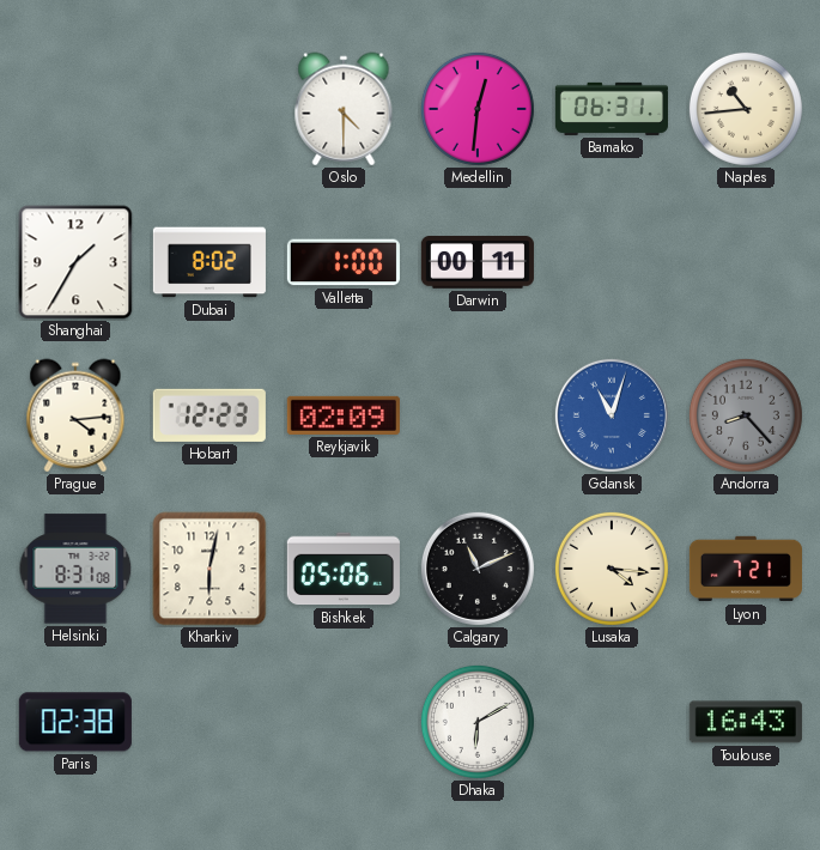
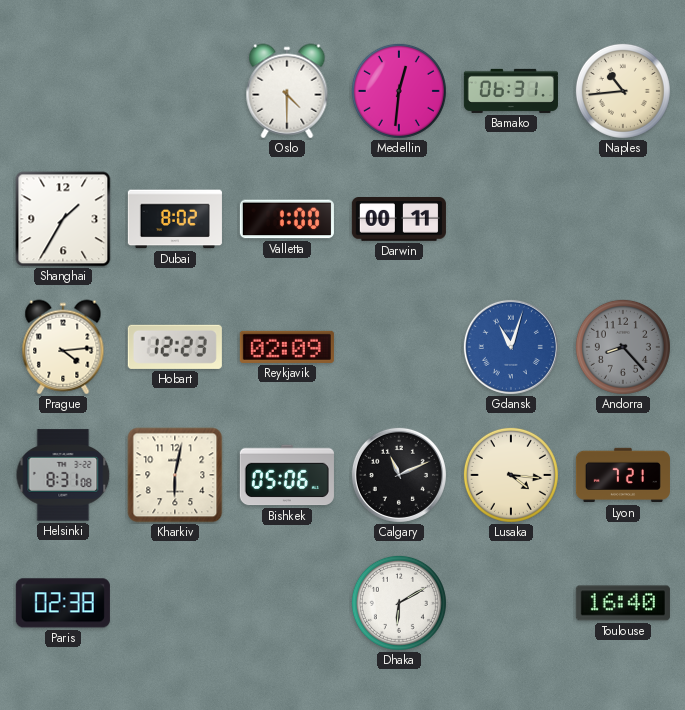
Toulouse: 16:43 -> 16:40
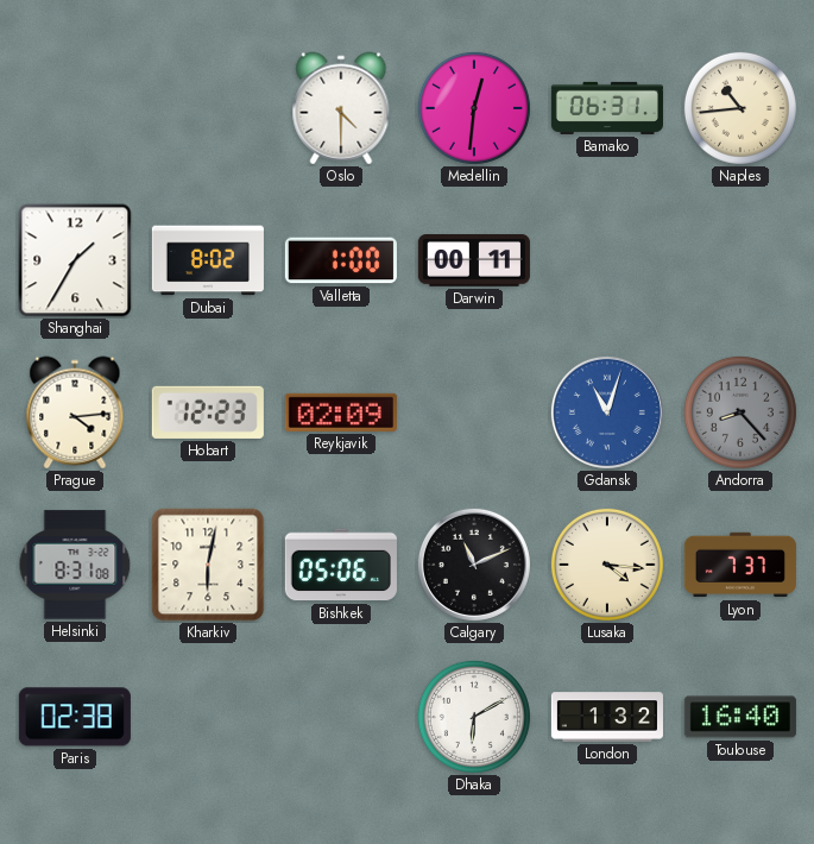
Lyon: 7:21 -> 7:37
London: none -> 1:32
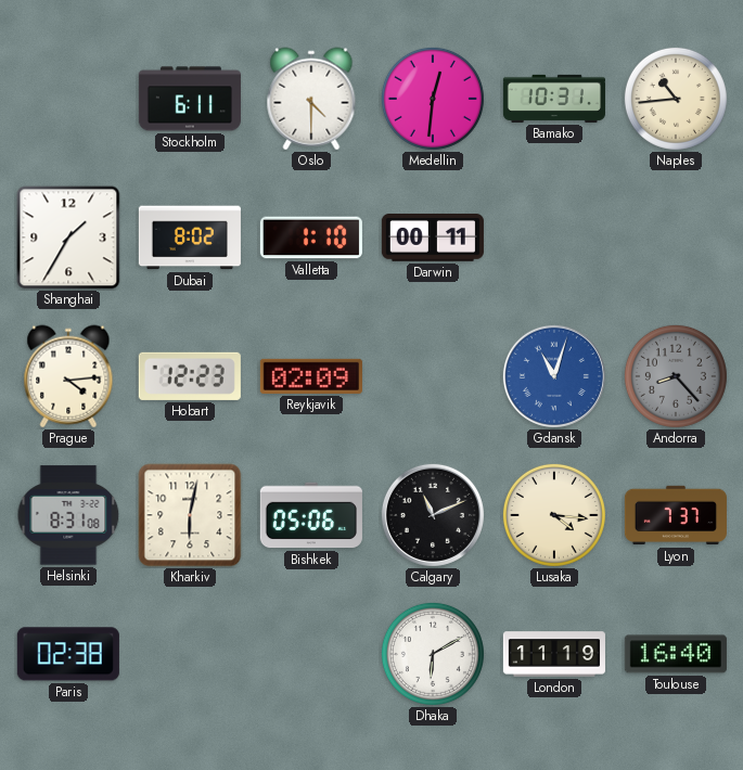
Stockholm: none -> 6:11
Bamako: 06:31 -> 10:31
Valletta: 1:00 -> 1:10
London: 1:32 -> 11:19
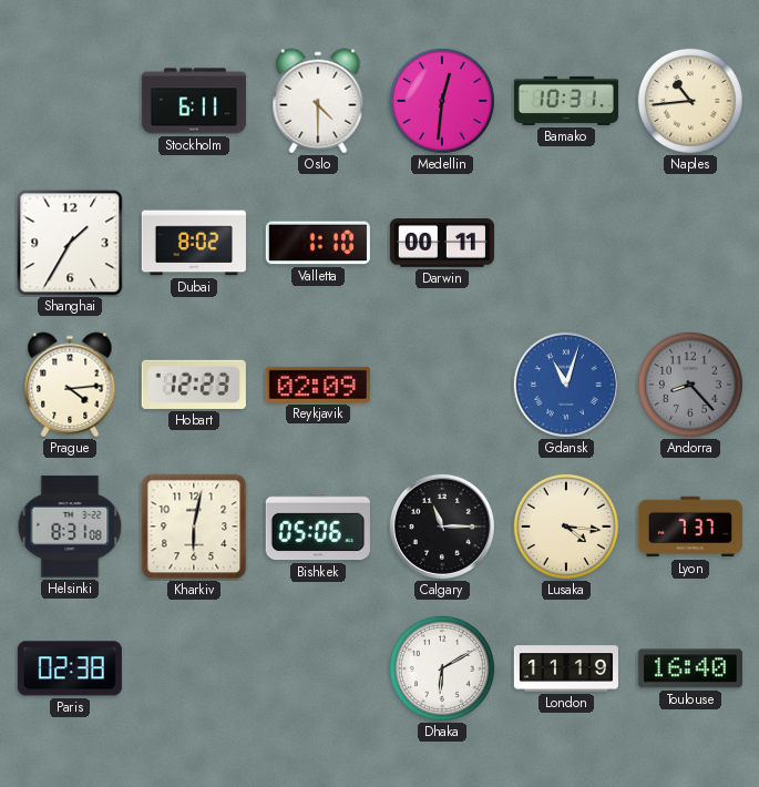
Calgary: 11:11 -> 11:15
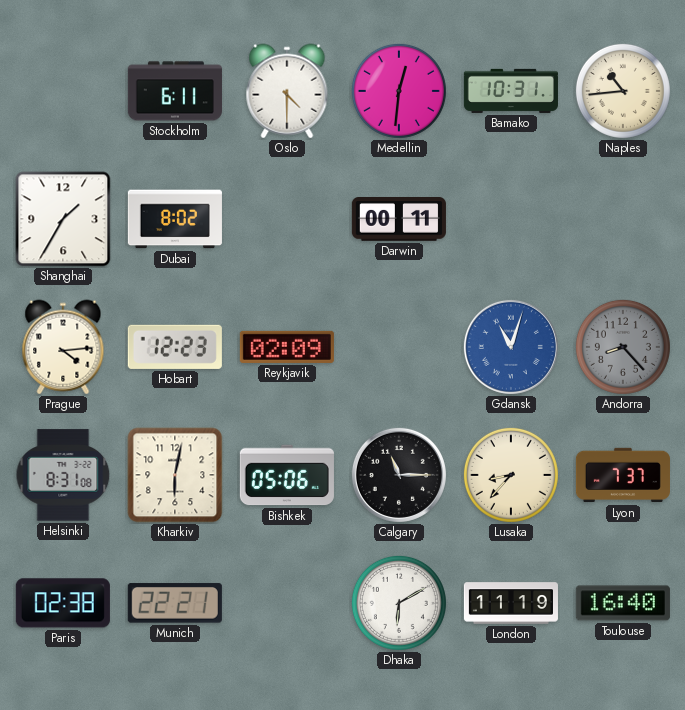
Valletta: 1:10 -> none
Lusaka: 4:16 -> 8:37
Munich: none -> 22:21
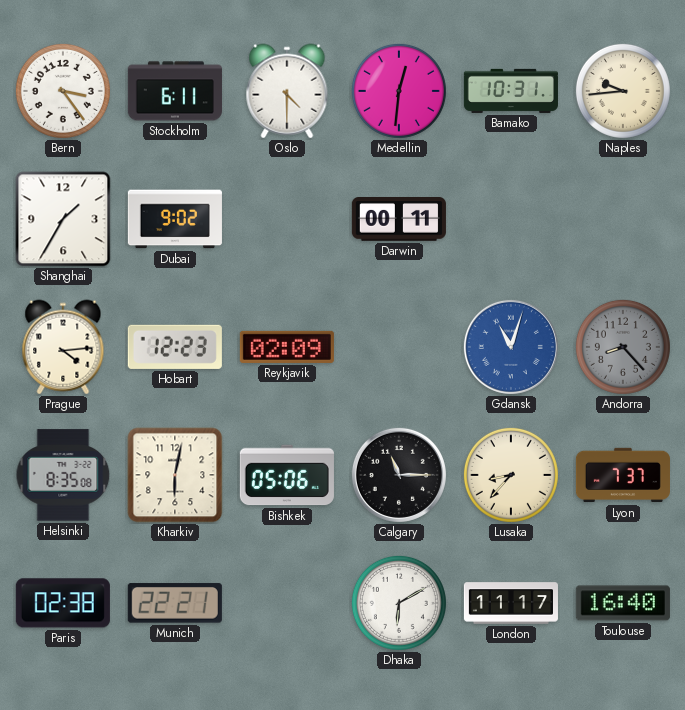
Bern: none -> 3:24
Naples: 10:44 -> 9:44
Dubai: 8:02 -> 9:02
Helsinki: 8:31 -> 8:35
London: 11:19 -> 11:17
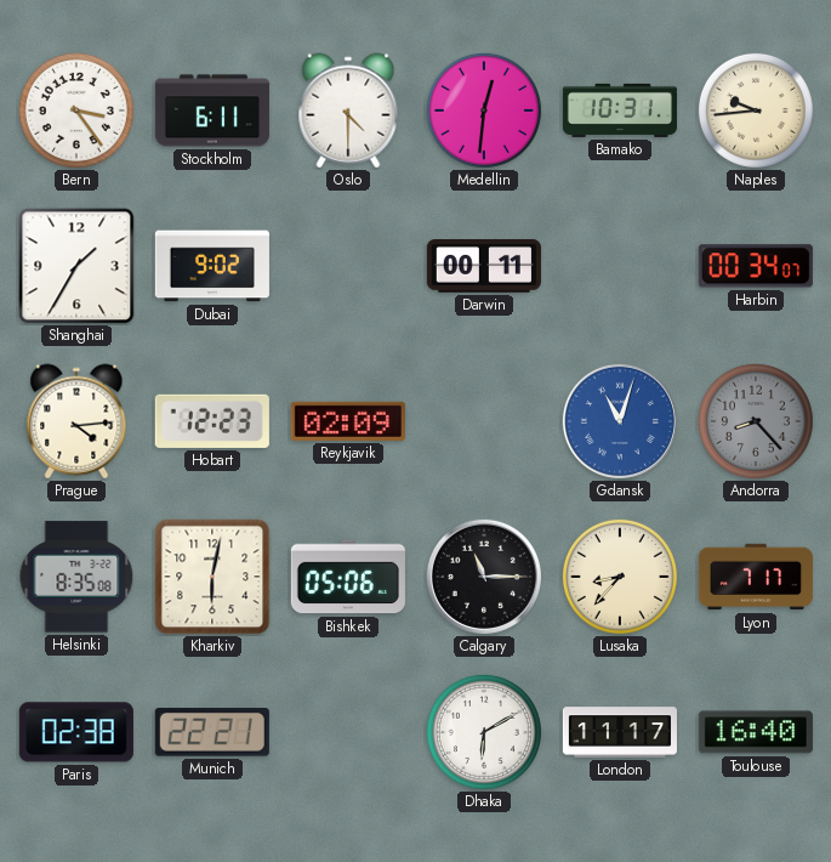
Harbin: none -> 00:34
Lyon: 7:37 -> 7:17
